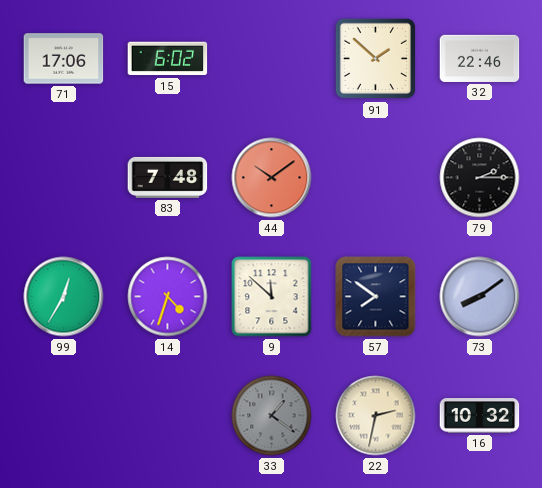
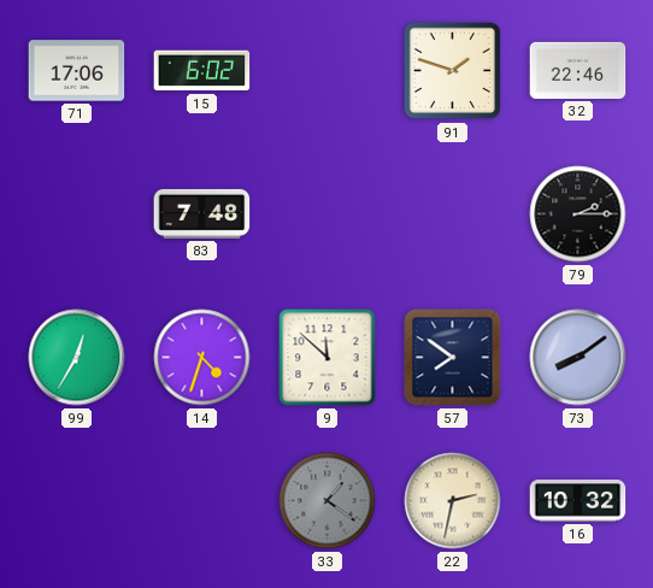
91: 1:52 -> 1:48
44: 10:09 -> none
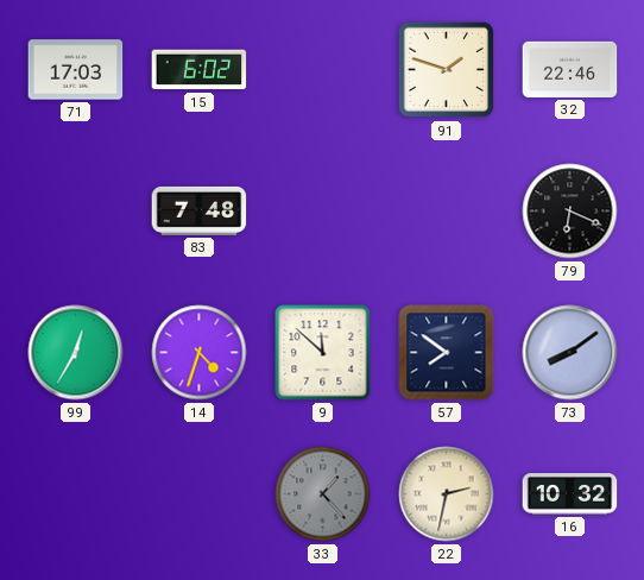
71: 17:06 -> 17:03
79: 2:15 -> 6:19
33: 1:21 -> 1:23
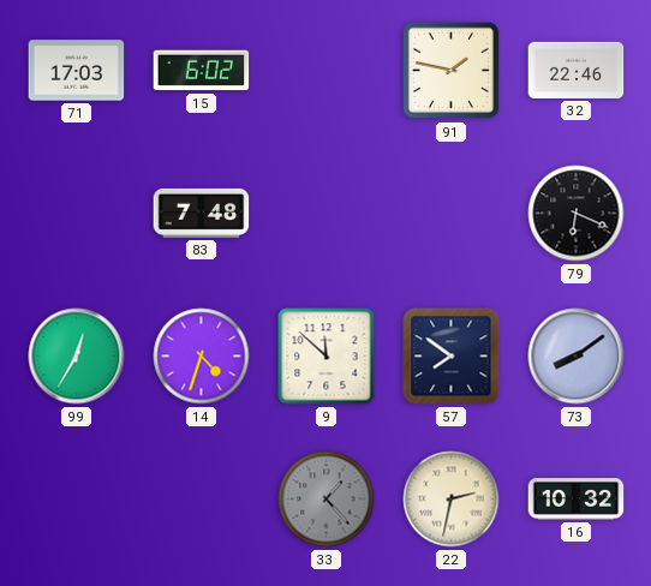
91: 1:48 -> 1:47
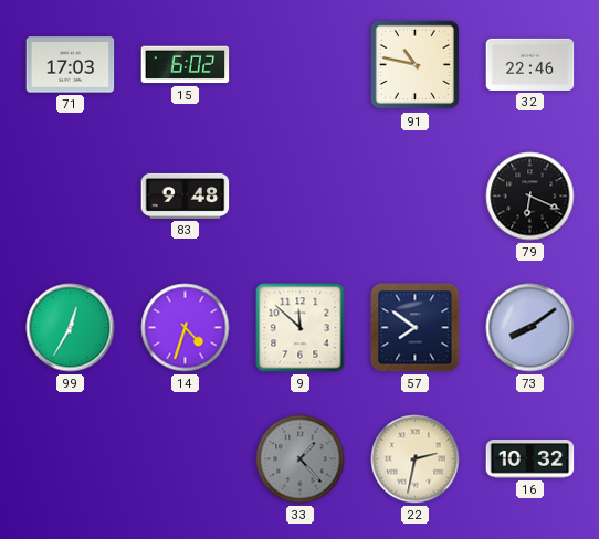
91: 1:47 -> 10:47
83: 7:48 -> 9:48
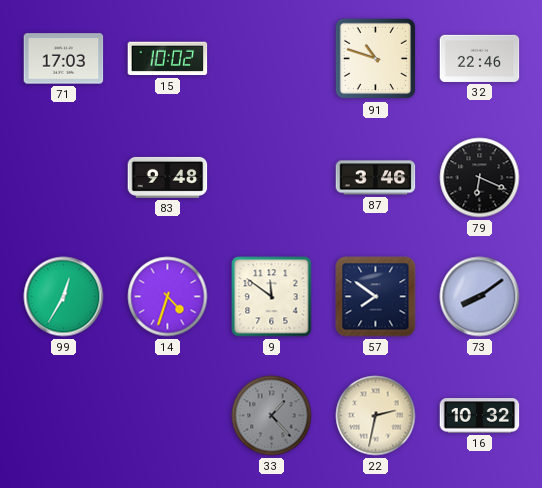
15: 6:02 -> 10:02
91: 10:47 -> 10:48
87: none -> 3:46
9: 11:52 -> 11:51
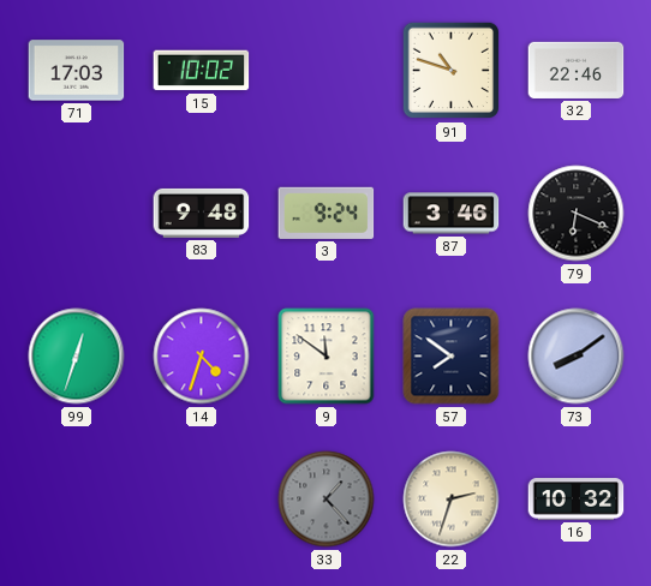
3: none -> 9:24
99: 12:35 -> 12:33
22: 2:32 -> 2:33
